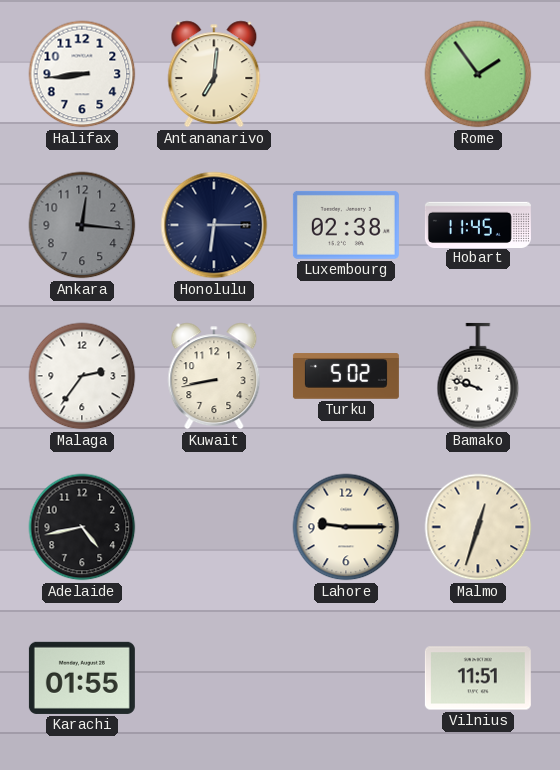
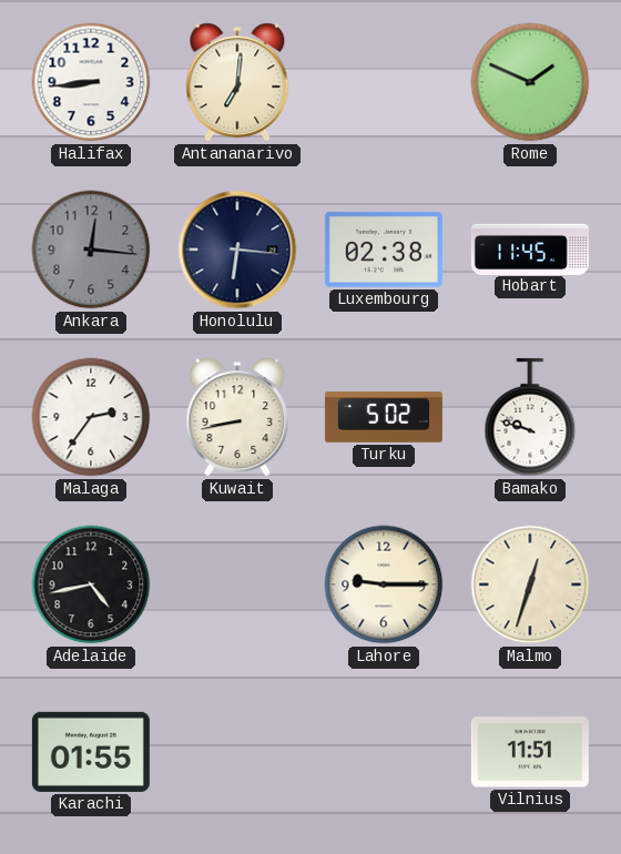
Rome: 1:54 -> 1:49
Honolulu: 6:15 -> 6:16
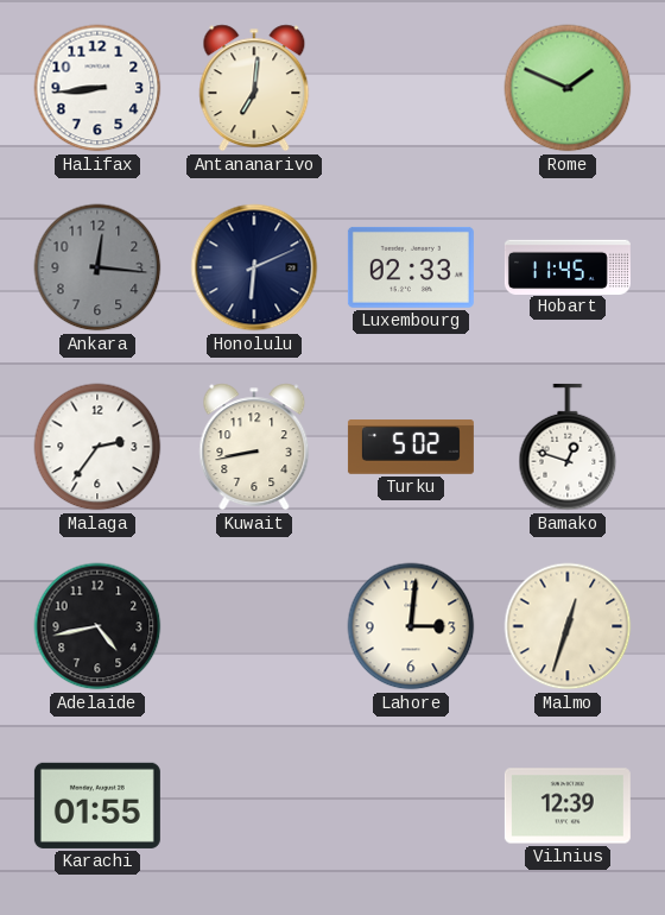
Honolulu: 6:16 -> 6:11
Luxembourg: 02:38 -> 02:33
Bamako: 9:48 -> 12:48
Lahore: 9:15 -> 3:01
Vilnius: 11:51 -> 12:39
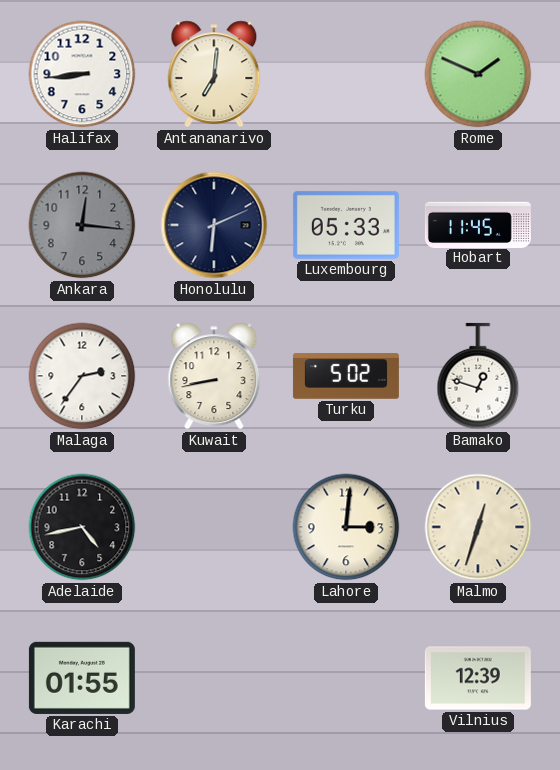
Luxembourg: 02:33 -> 05:33
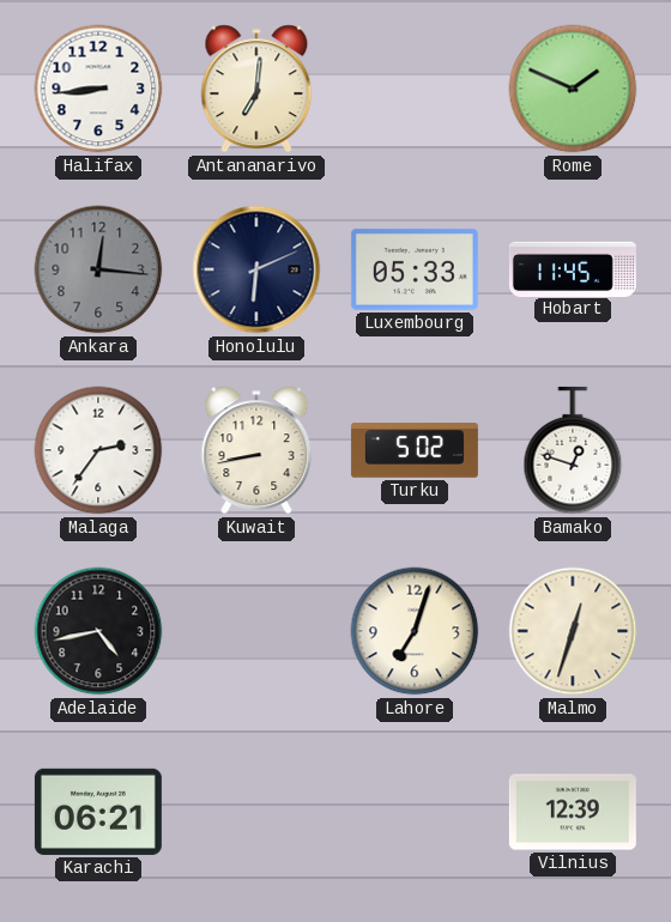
Lahore: 3:01 -> 7:03
Karachi: 01:55 -> 06:21
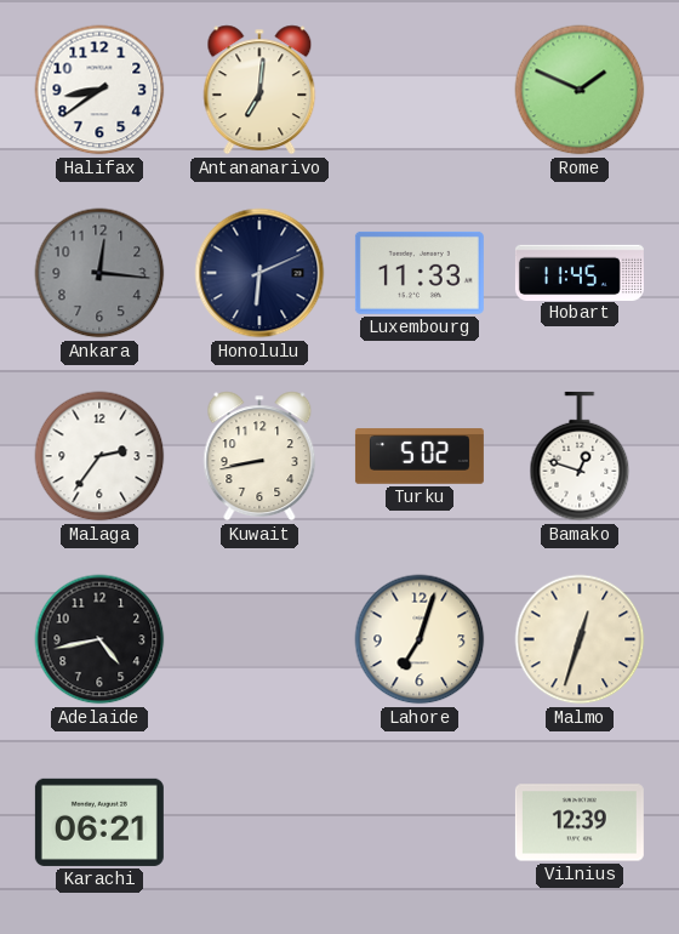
Halifax: 8:44 -> 8:39
Luxembourg: 05:33 -> 11:33
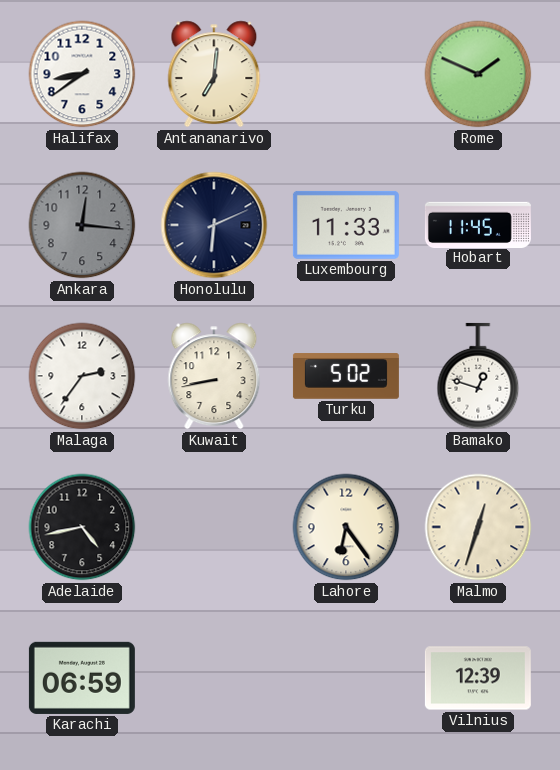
Lahore: 7:03 -> 6:24
Karachi: 06:21 -> 06:59
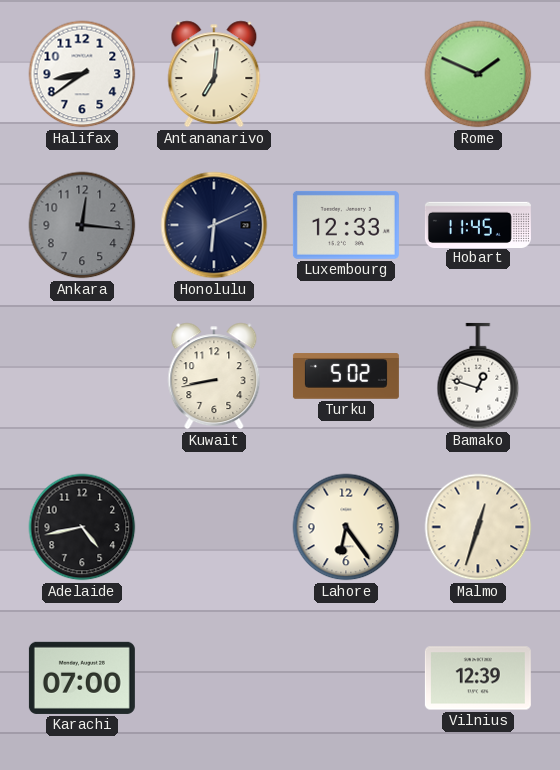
Luxembourg: 11:33 -> 12:33
Malaga: 2:36 -> none
Karachi: 06:59 -> 07:00
